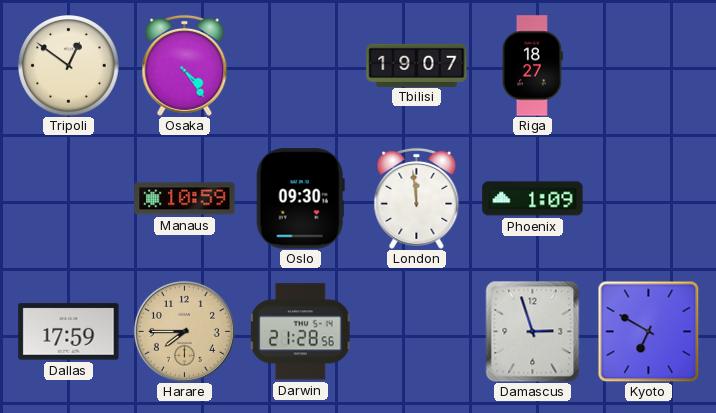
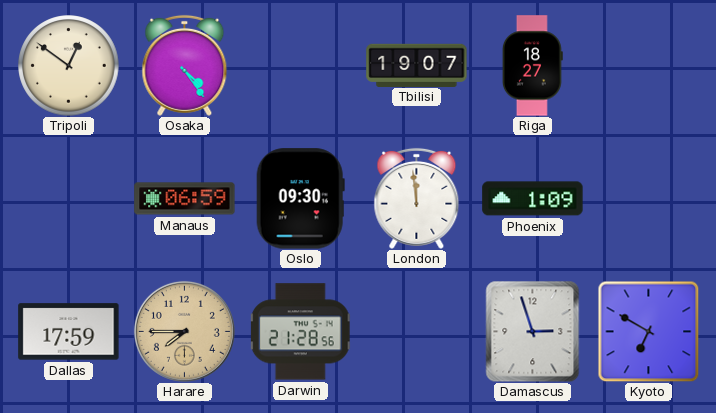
Manaus: 10:59 -> 06:59
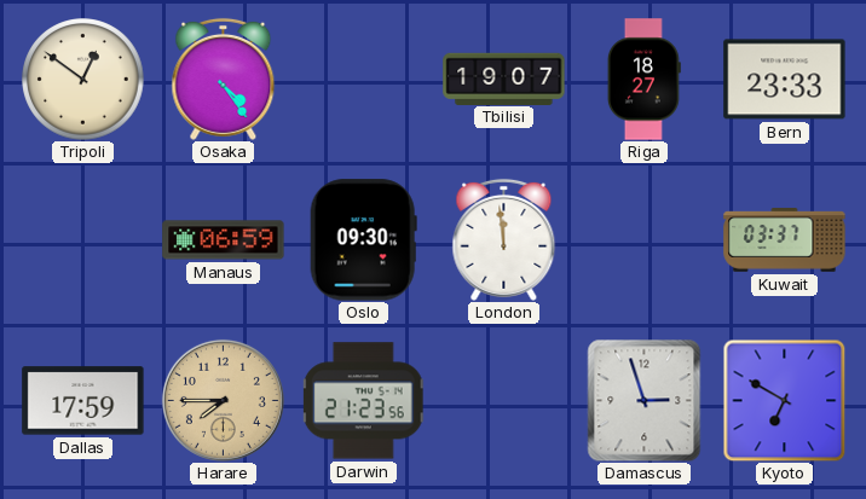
Bern: none -> 23:33
Phoenix: 1:09 -> none
Kuwait: none -> 03:37
Darwin: 21:28 -> 21:23
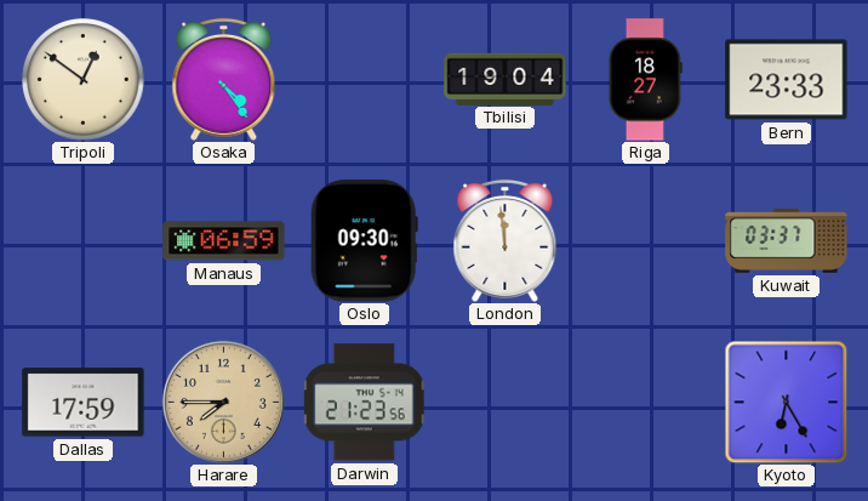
Tbilisi: 19:07 -> 19:04
Damascus: 2:57 -> none
Kyoto: 6:50 -> 6:25
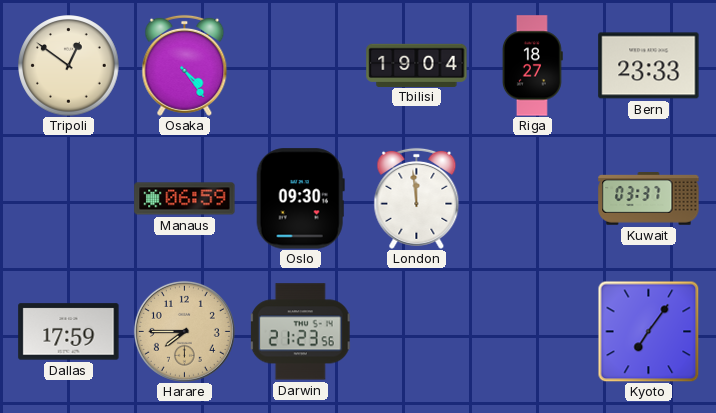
Kyoto: 6:25 -> 7:06
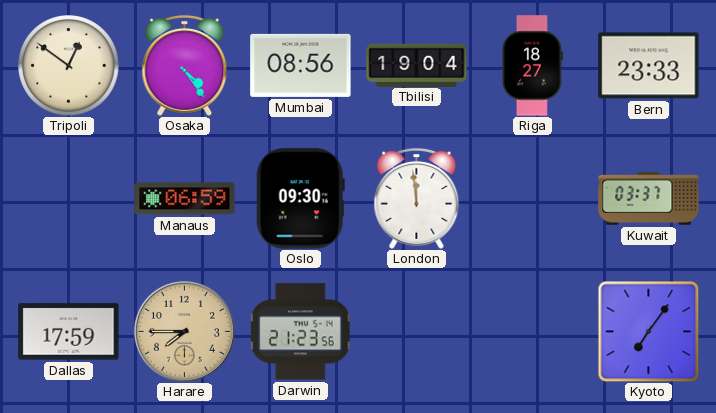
Mumbai: none -> 08:56
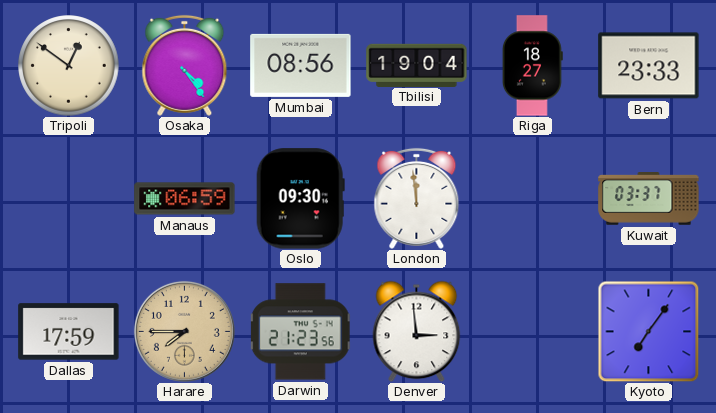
Denver: none -> 2:59
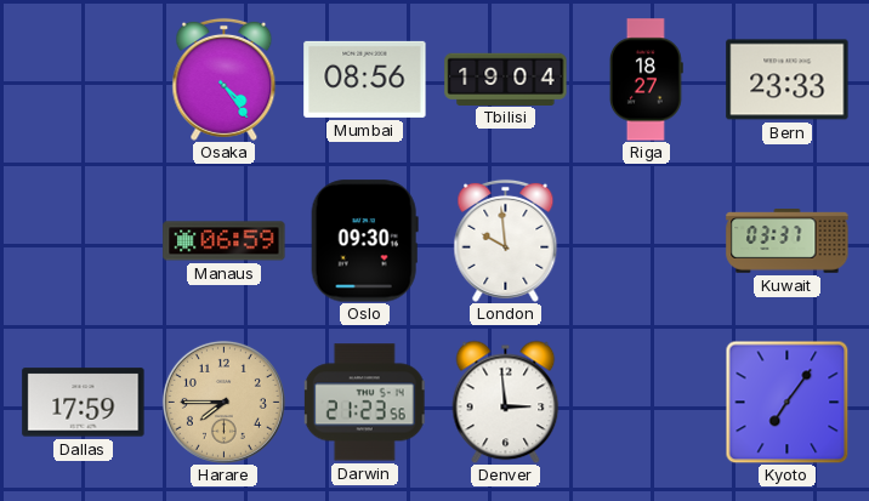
Tripoli: 12:51 -> none
London: 11:59 -> 9:59
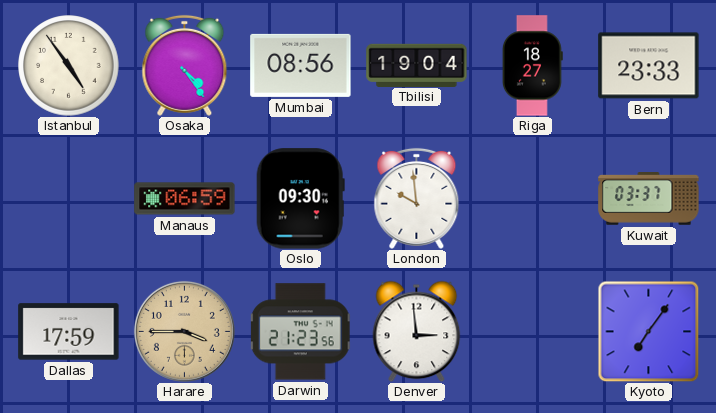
Istanbul: none -> 4:54
Harare: 7:45 -> 3:45
